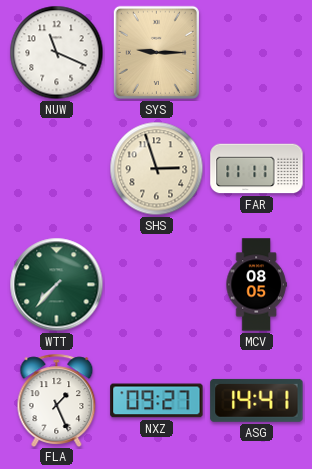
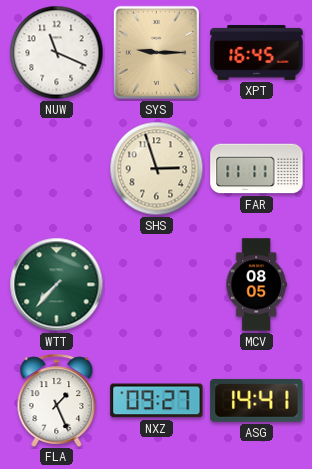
XPT: none -> 16:45
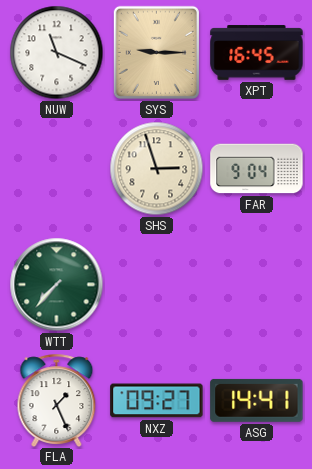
FAR: 11:11 -> 9:04
MCV: 08:05 -> none
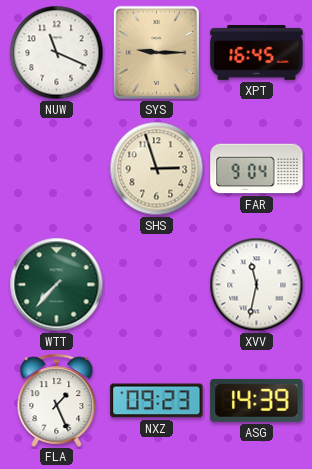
XVV: none -> 11:32
NXZ: 09:27 -> 09:23
ASG: 14:41 -> 14:39
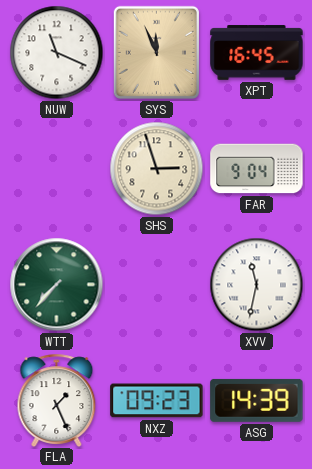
SYS: 9:15 -> 11:56
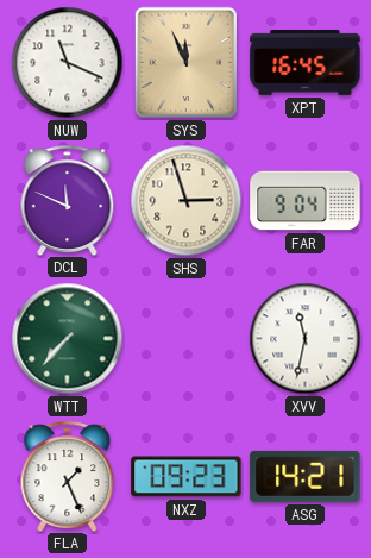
DCL: none -> 11:49
ASG: 14:39 -> 14:21
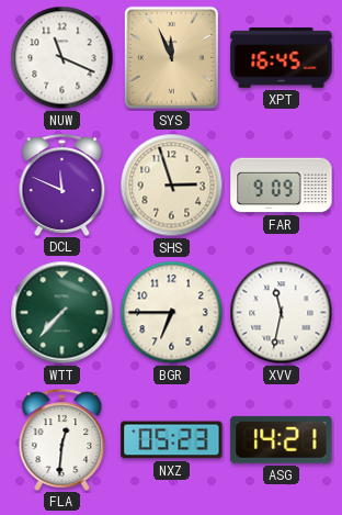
FAR: 9:04 -> 9:09
BGR: none -> 6:45
FLA: 1:26 -> 12:31
NXZ: 09:23 -> 05:23
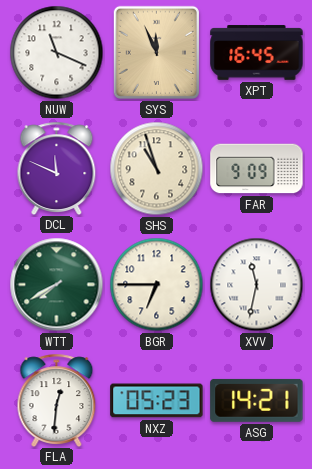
SHS: 2:57 -> 10:57
WTT: 7:37 -> 7:40
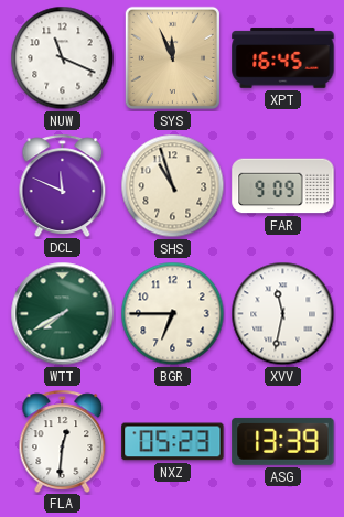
ASG: 14:21 -> 13:39
